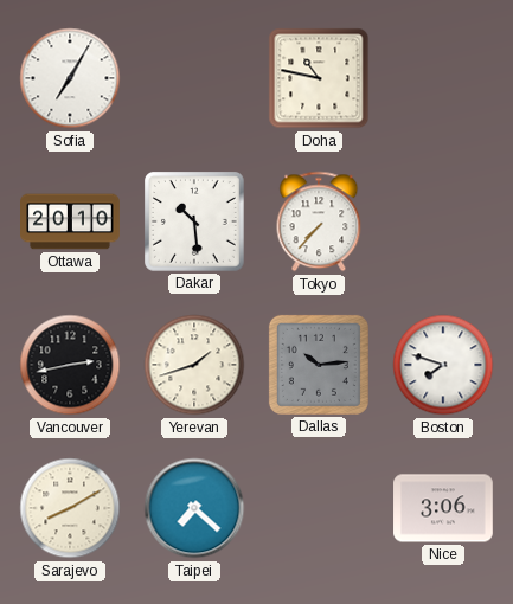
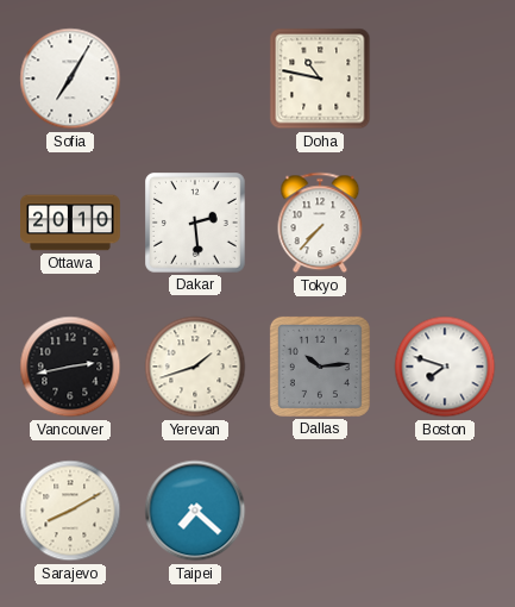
Dakar: 10:29 -> 2:29
Nice: 3:06 -> none
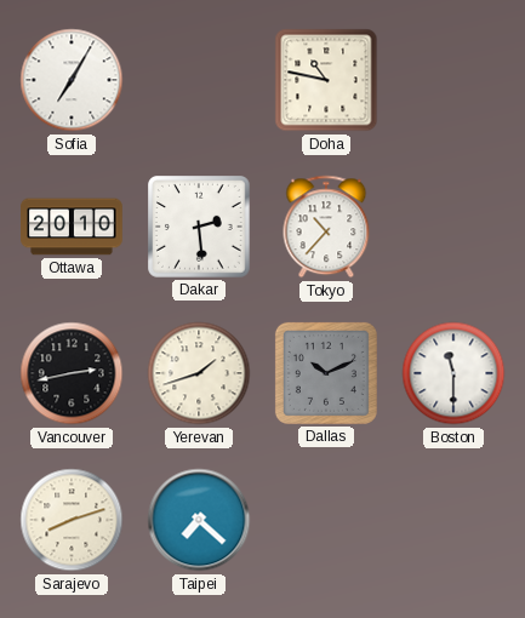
Tokyo: 7:37 -> 10:37
Dallas: 10:14 -> 10:11
Boston: 7:48 -> 11:30
Sarajevo: 8:10 -> 8:12
